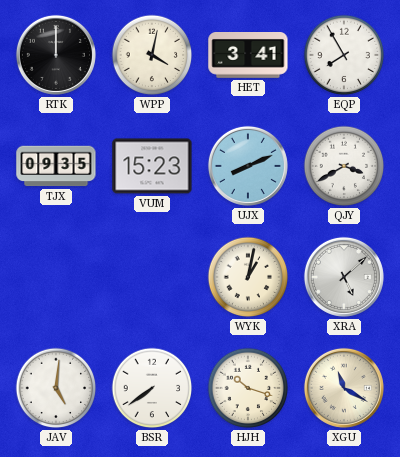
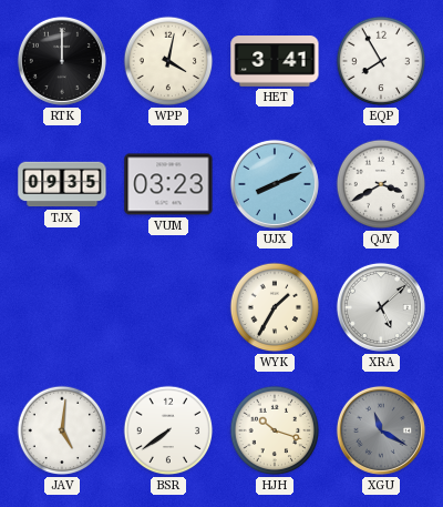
VUM: 15:23 -> 03:23
WYK: 1:02 -> 1:35
XGU dial: cream -> grey
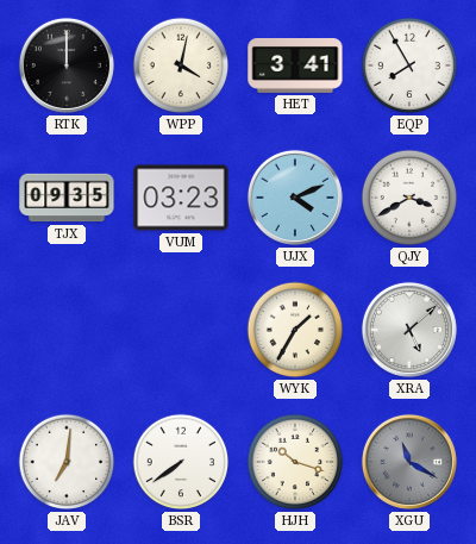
UJX: 8:11 -> 4:11
JAV: 5:01 -> 7:01
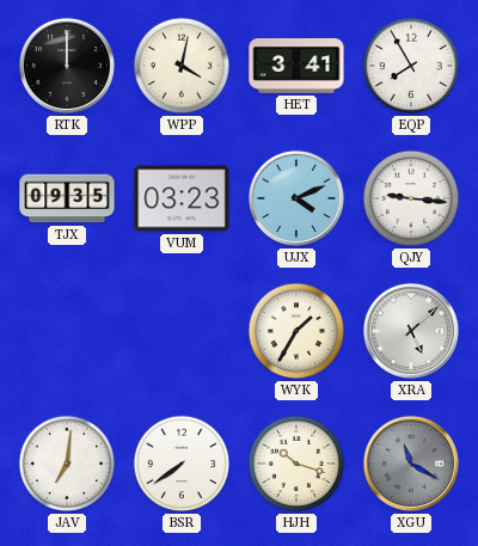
QJY: 3:40 -> 9:16
